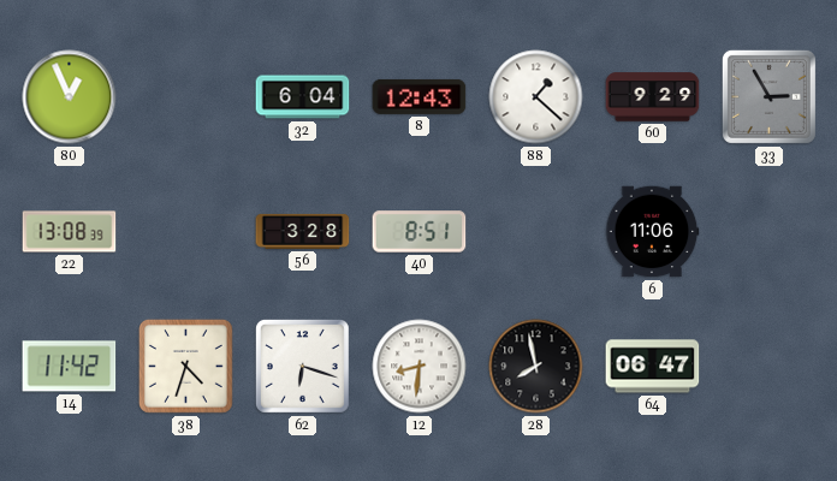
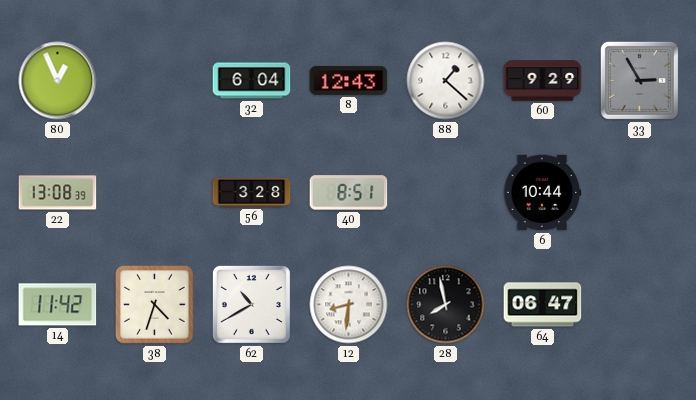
6: 11:06 -> 10:44
62: 6:18 -> 10:40
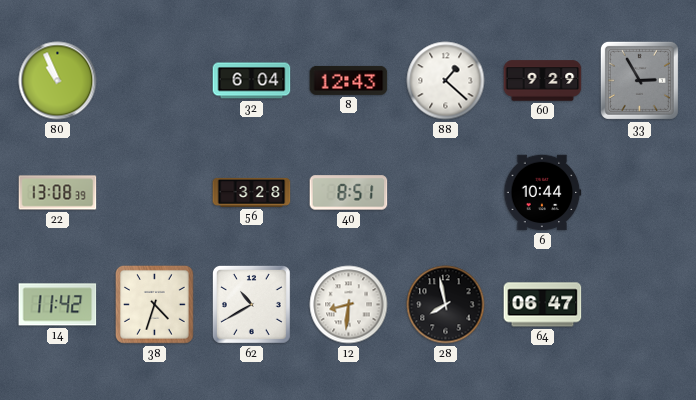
80: 12:56 -> 10:56
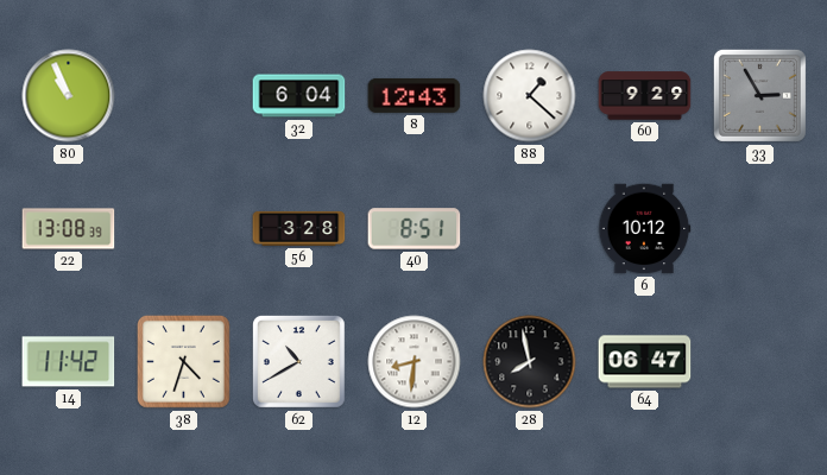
6: 10:44 -> 10:12
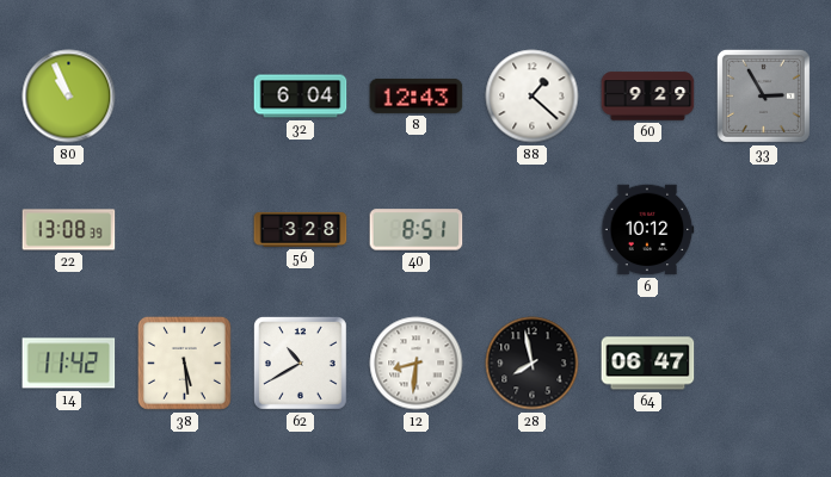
38: 4:33 -> 5:29
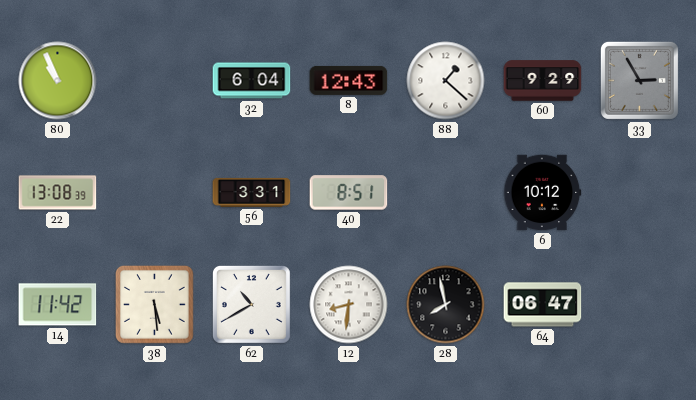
56: 3:28 -> 3:31
